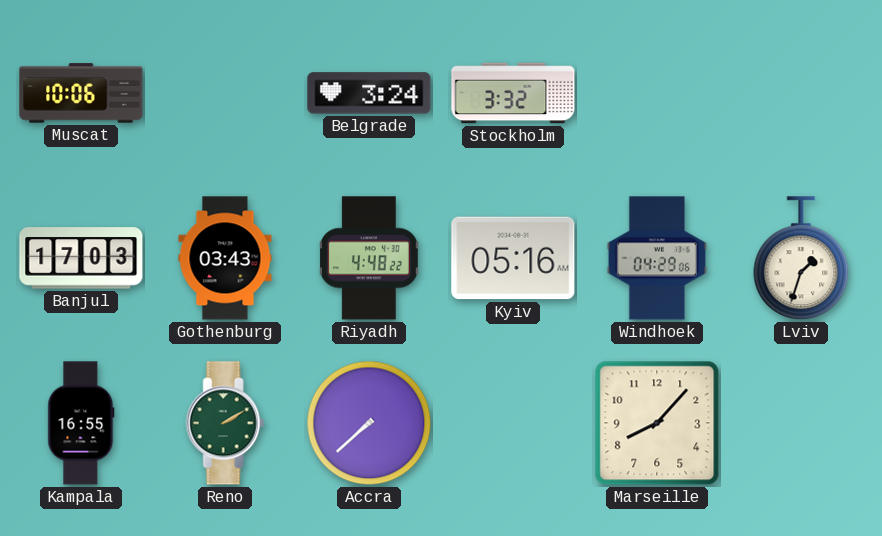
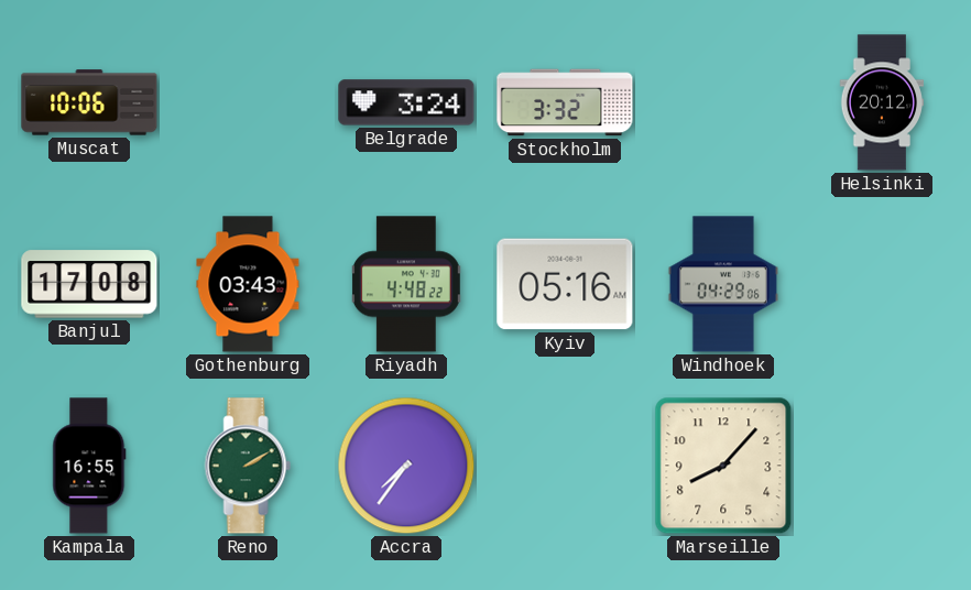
Helsinki: none -> 20:12
Banjul: 17:03 -> 17:08
Lviv: 1:33 -> none
Accra: 7:38 -> 7:36
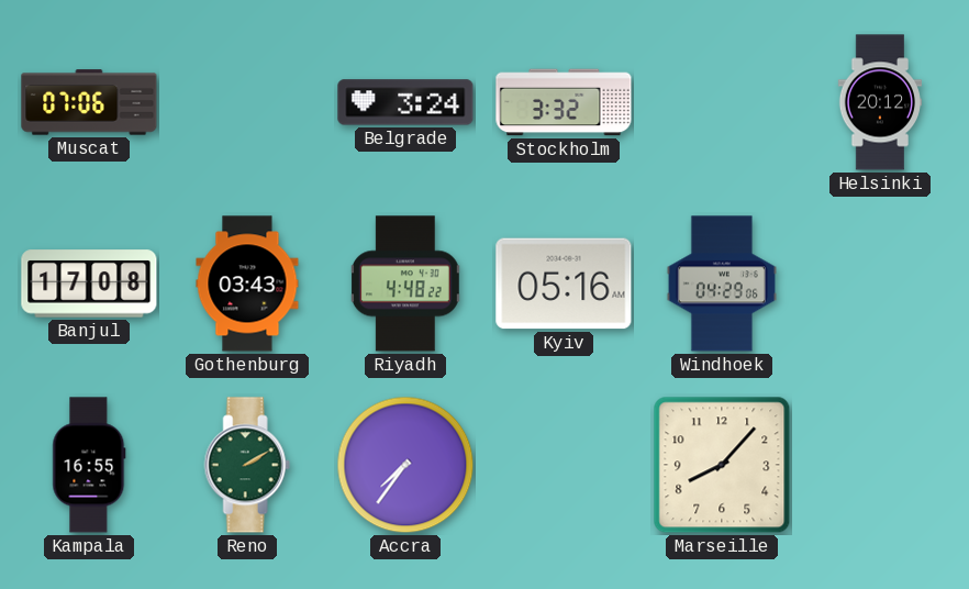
Muscat: 10:06 -> 07:06
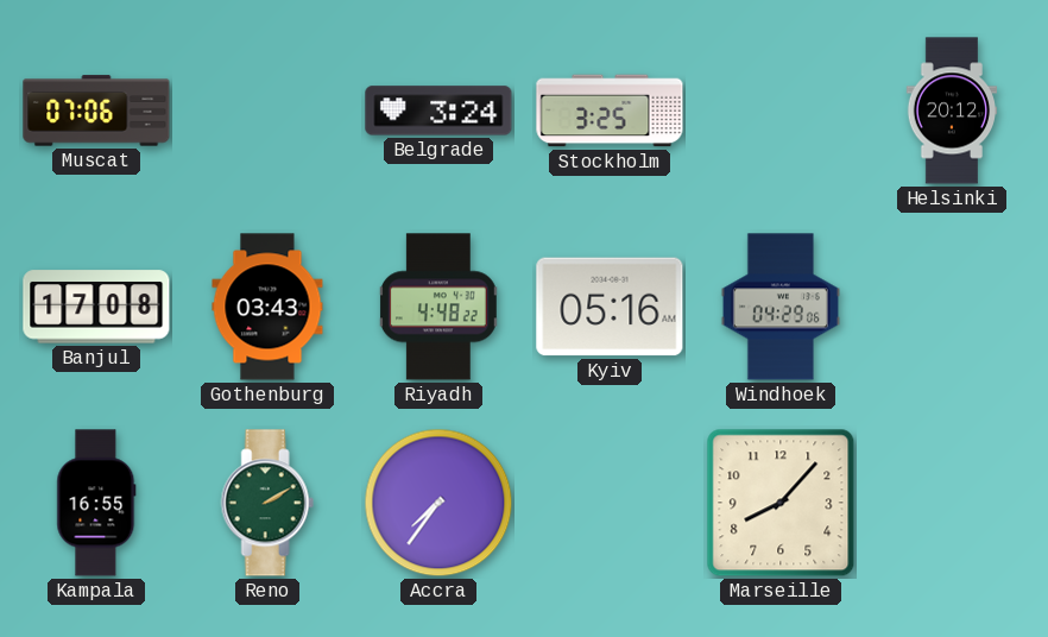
Stockholm: 3:32 -> 3:25
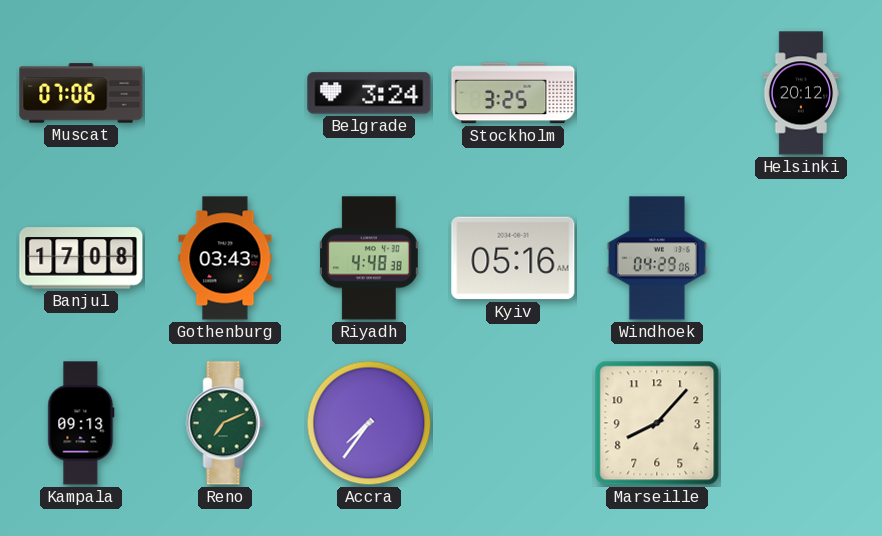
Riyadh: 4:48:22 -> 4:48:38
Kampala: 16:55 -> 09:13
Reno: 2:10 -> 7:11
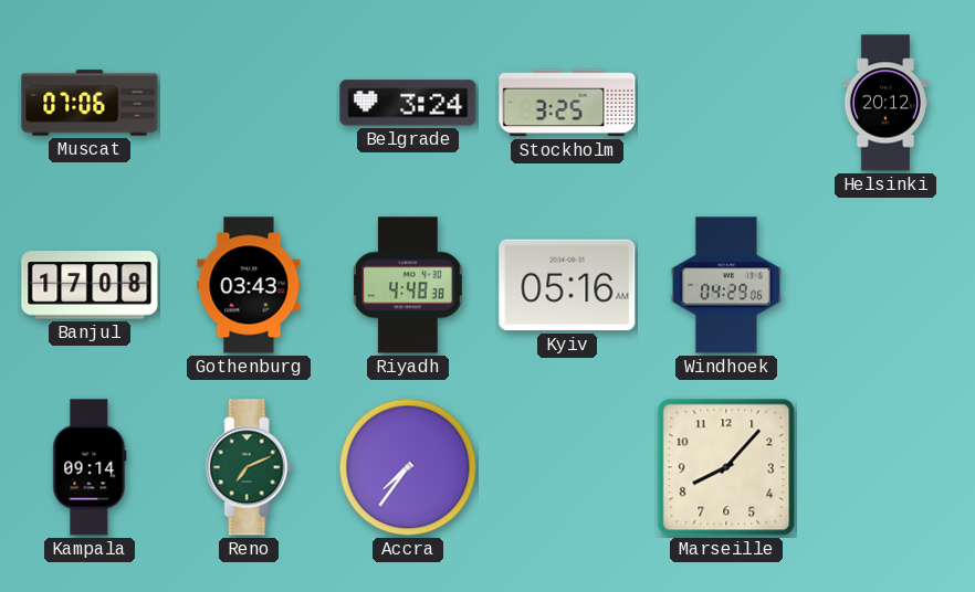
Kampala: 09:13 -> 09:14
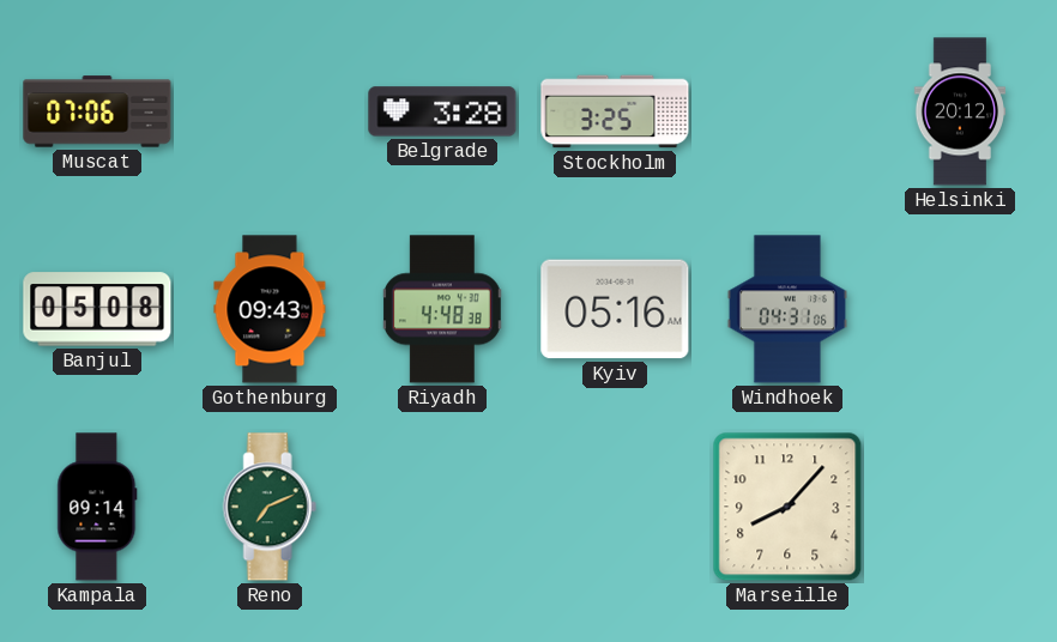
Belgrade: 3:24 -> 3:28
Banjul: 17:08 -> 05:08
Gothenburg: 03:43 -> 09:43
Windhoek: 04:29 -> 04:31
Accra: 7:36 -> none
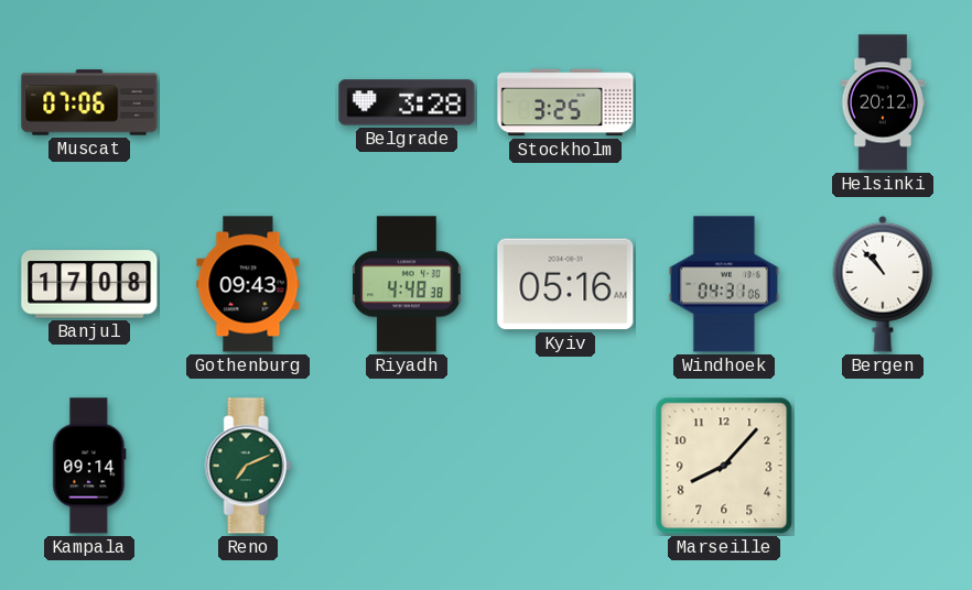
Banjul: 05:08 -> 17:08
Bergen: none -> 10:53
